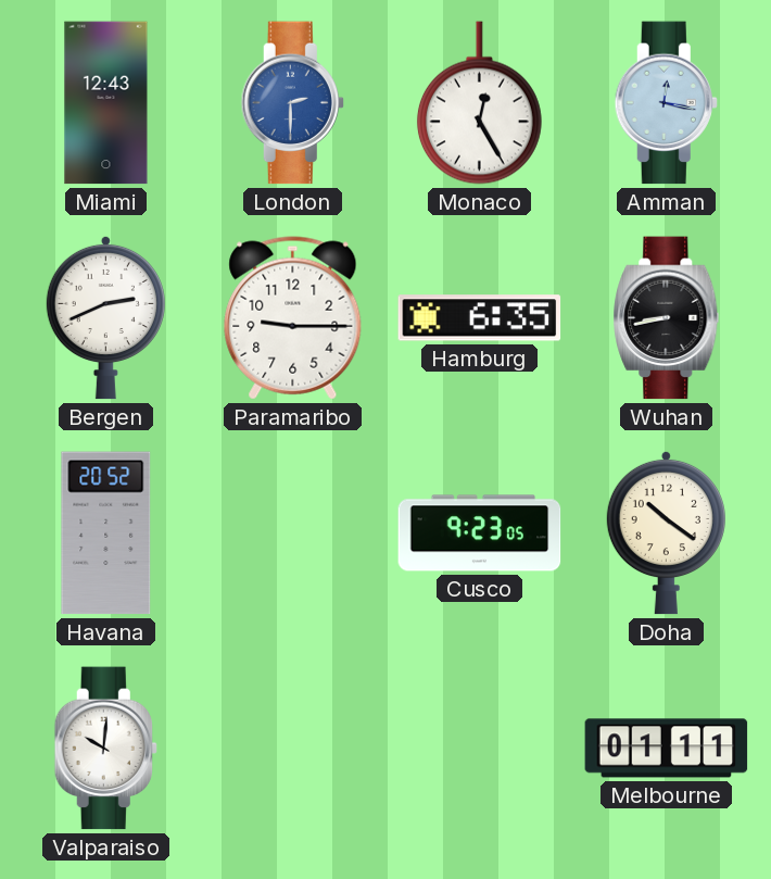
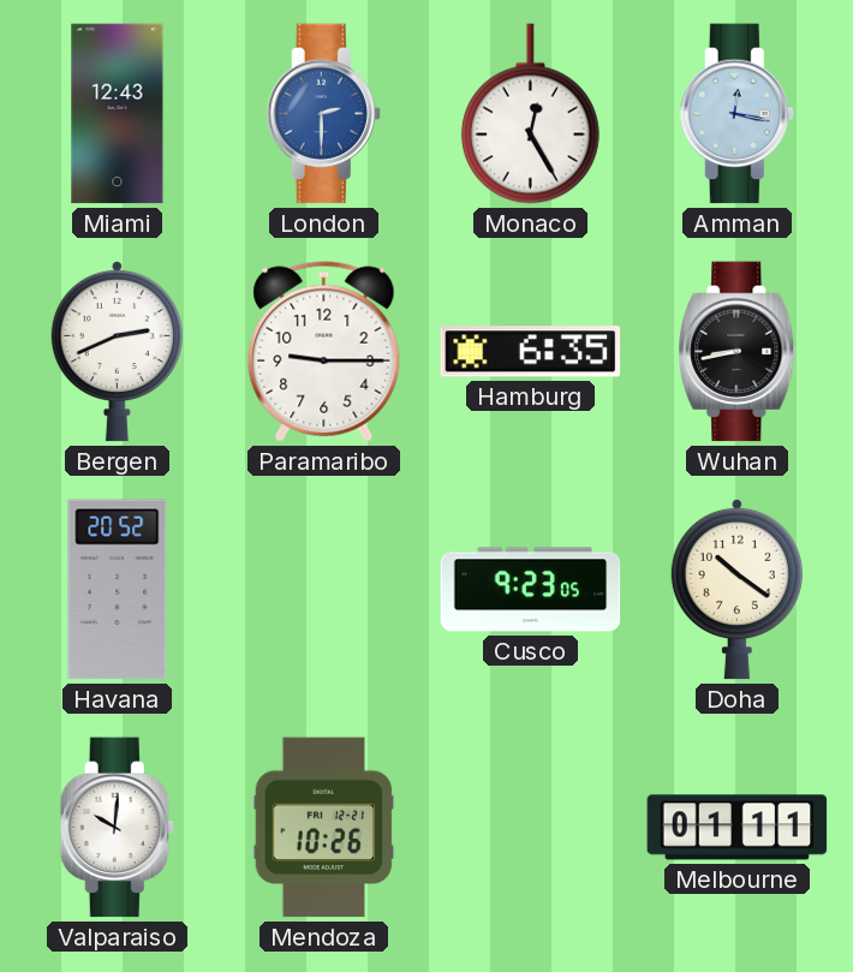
Mendoza: none -> 10:26
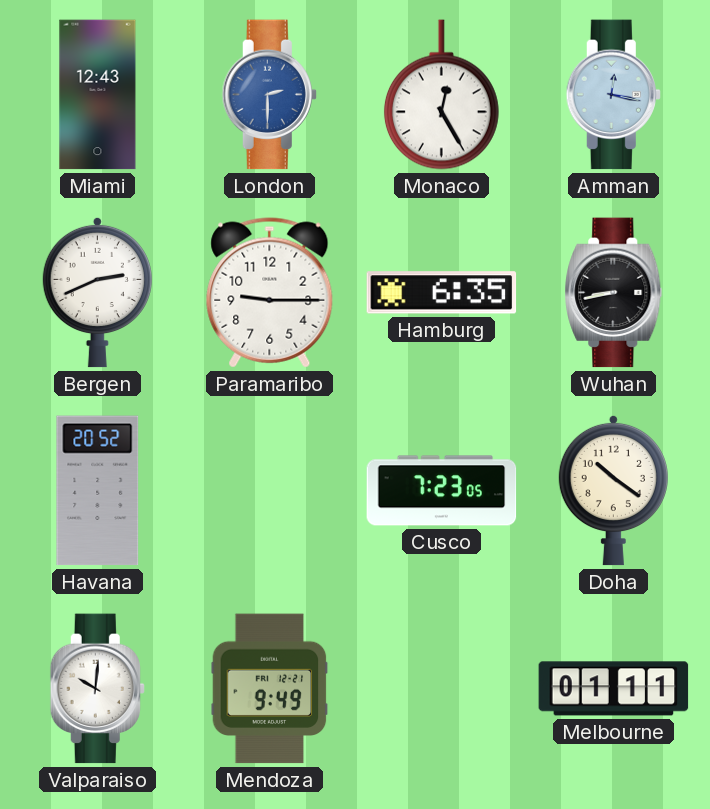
Cusco: 9:23 -> 7:23
Mendoza: 10:26 -> 9:49
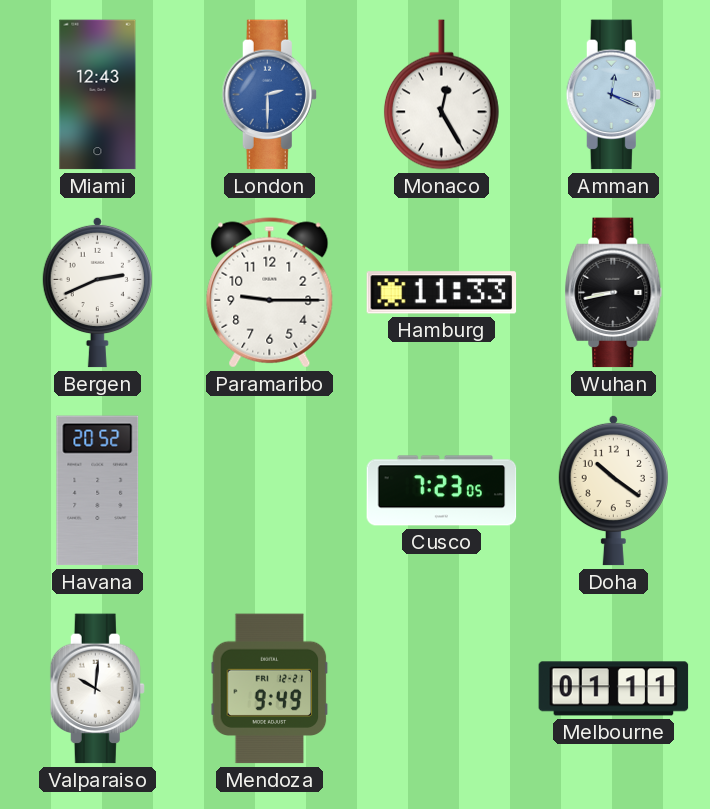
Amman: 12:17 -> 12:19
Hamburg: 6:35 -> 11:33
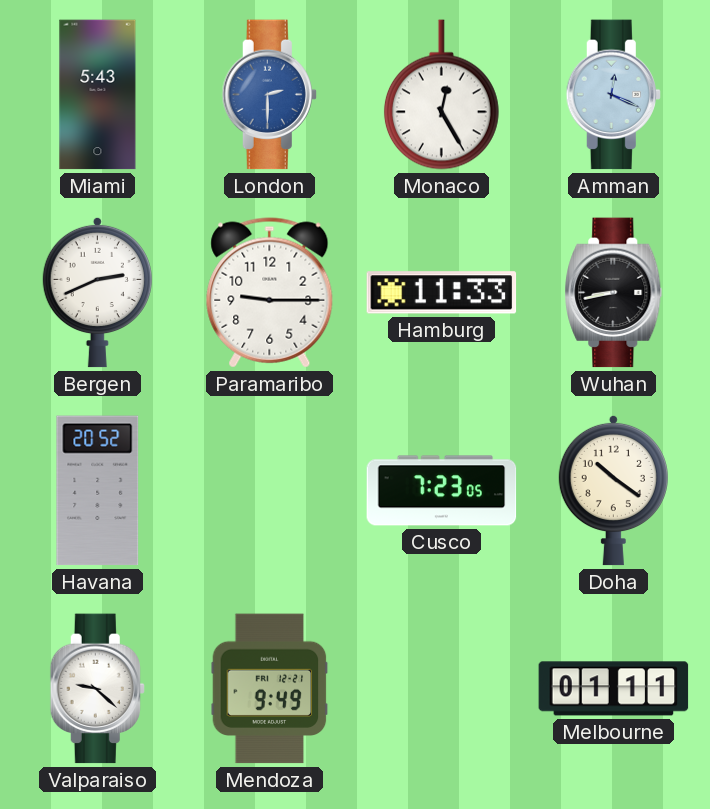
Miami: 12:43 -> 5:43
Valparaiso: 10:01 -> 9:22
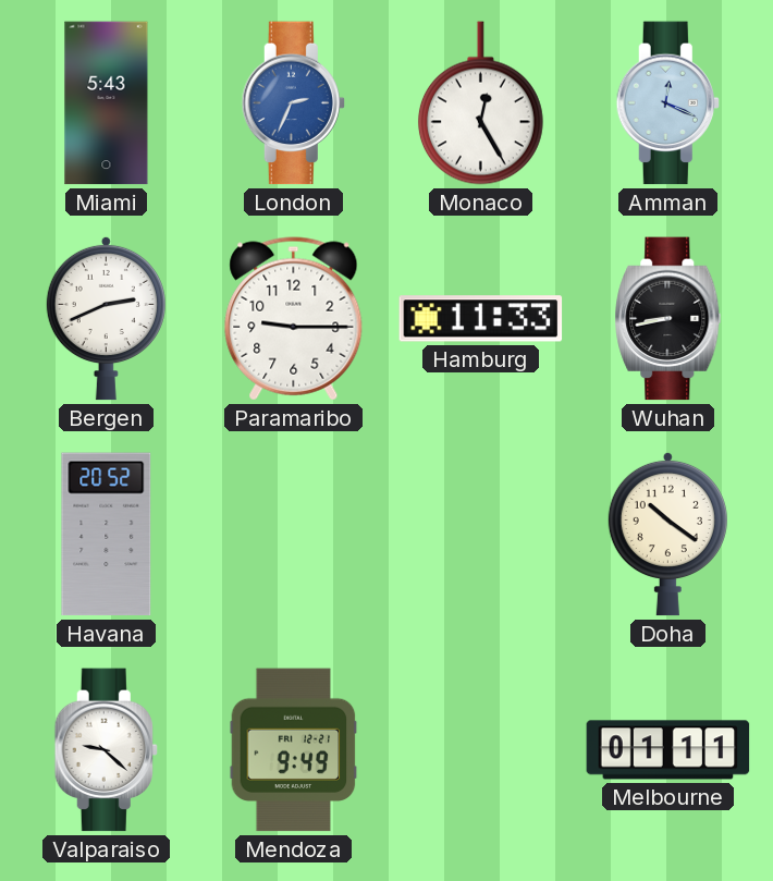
London: 2:30 -> 2:34
Cusco: 7:23 -> none
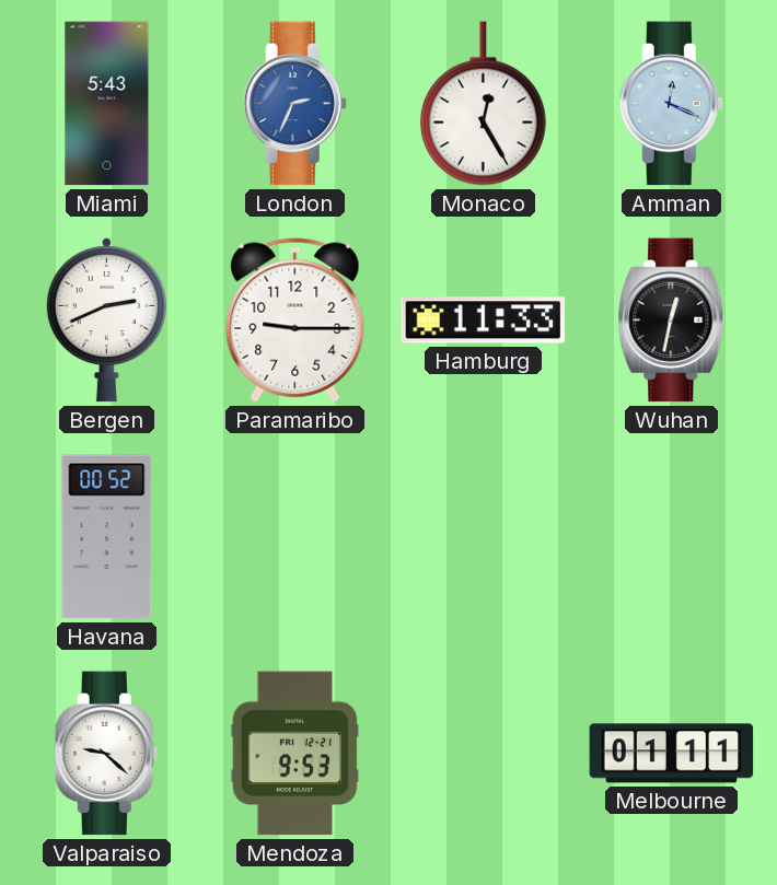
Wuhan: 8:43 -> 12:32
Havana: 20:52 -> 00:52
Doha: 10:21 -> none
Mendoza: 9:49 -> 9:53
